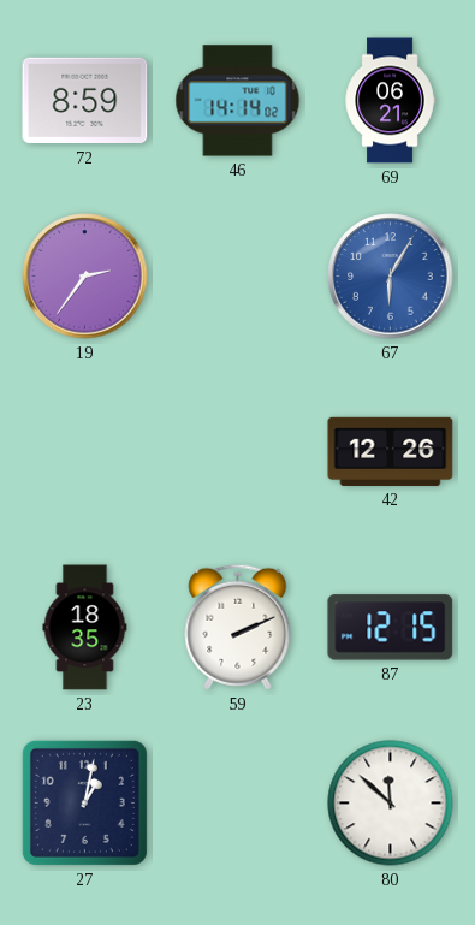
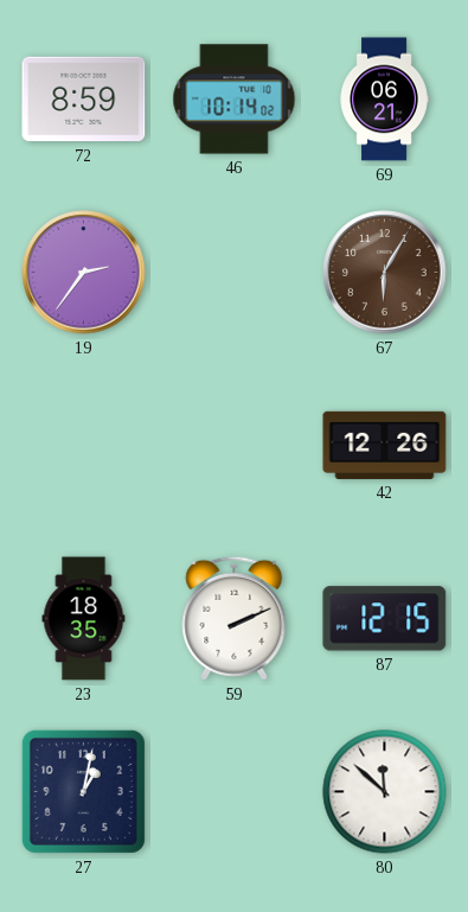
46: 14:14 -> 10:14
67 dial: blue -> brown
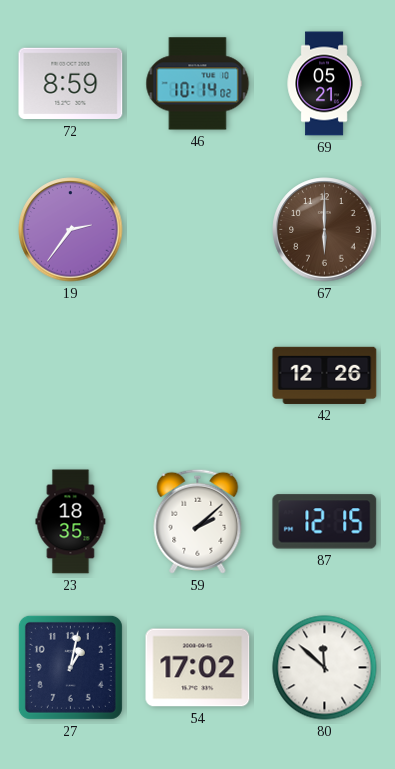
69: 06:21 -> 05:21
67: 6:05 -> 6:00
59: 2:11 -> 2:08
54: none -> 17:02
